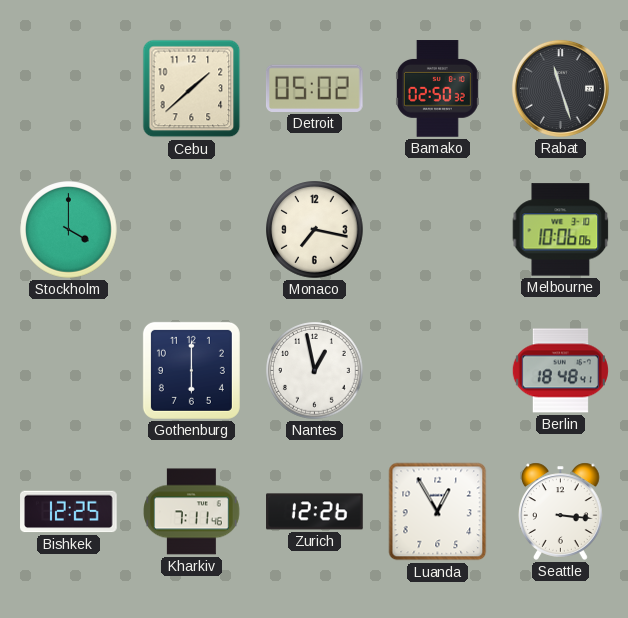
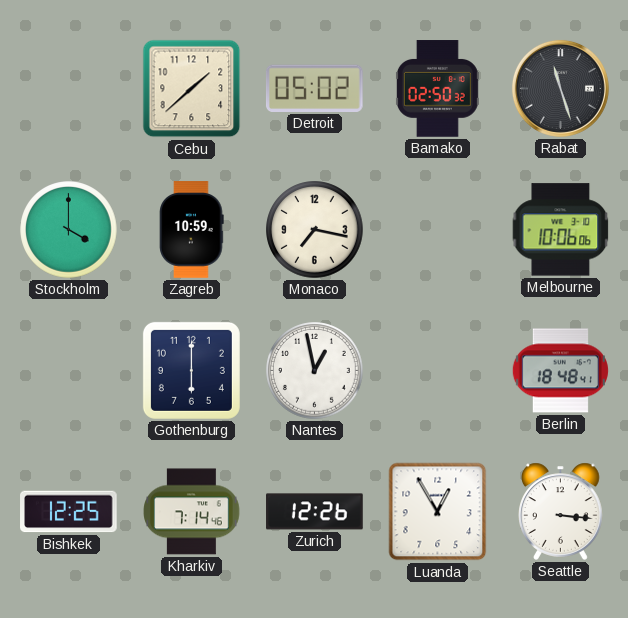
Zagreb: none -> 10:59
Kharkiv: 7:11 -> 7:14
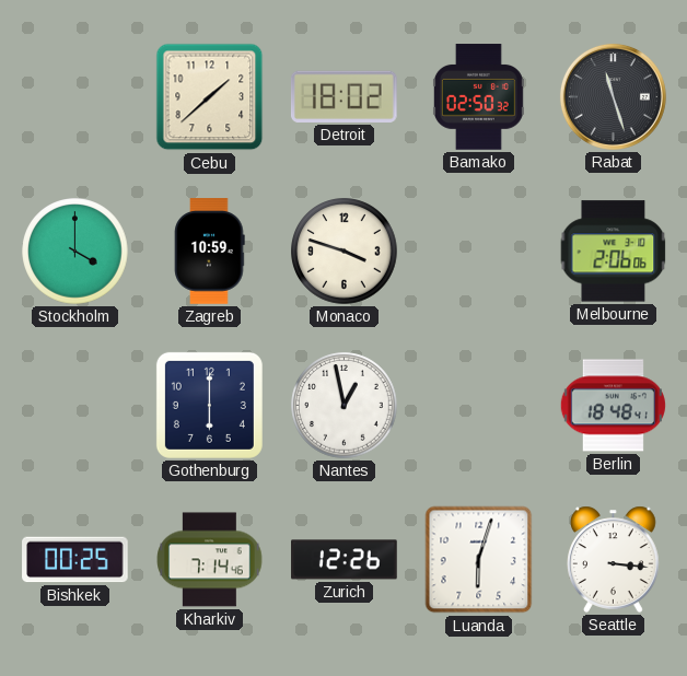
Detroit: 05:02 -> 18:02
Monaco: 7:17 -> 3:48
Melbourne: 10:06 -> 2:06
Bishkek: 12:25 -> 00:25
Luanda: 12:55 -> 6:03
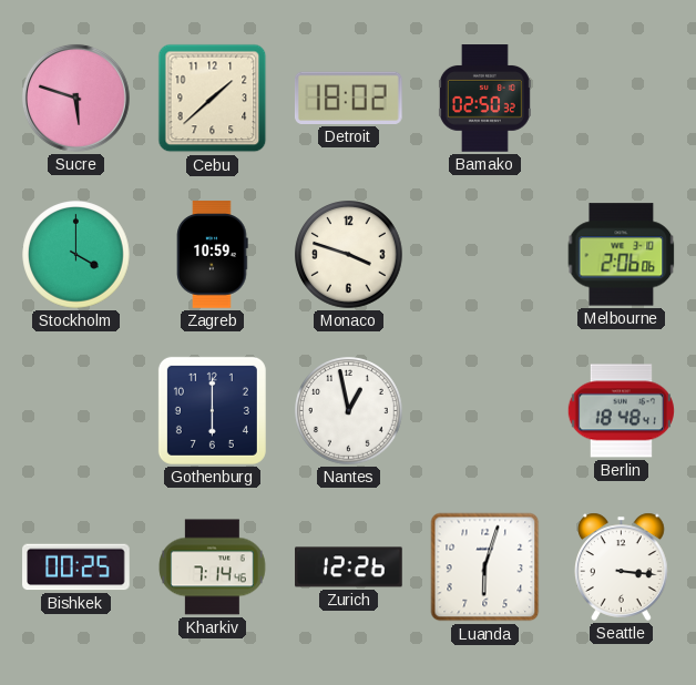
Sucre: none -> 5:48
Rabat: 11:27 -> none
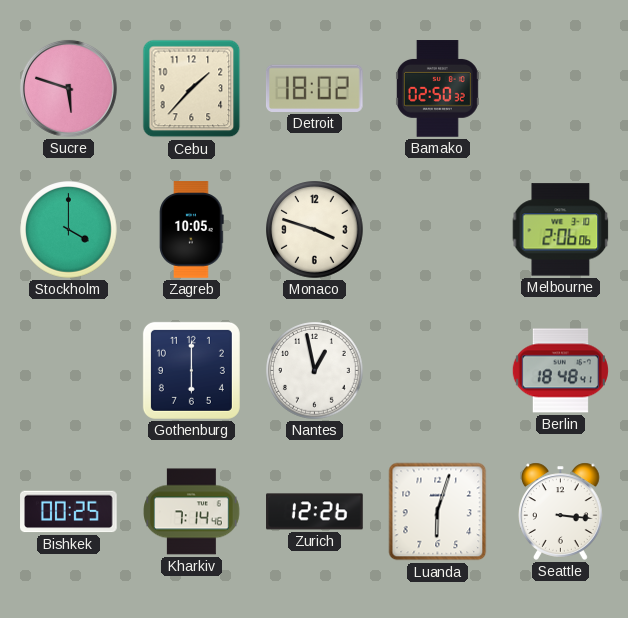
Cebu: 1:38 -> 1:37
Zagreb: 10:59 -> 10:05
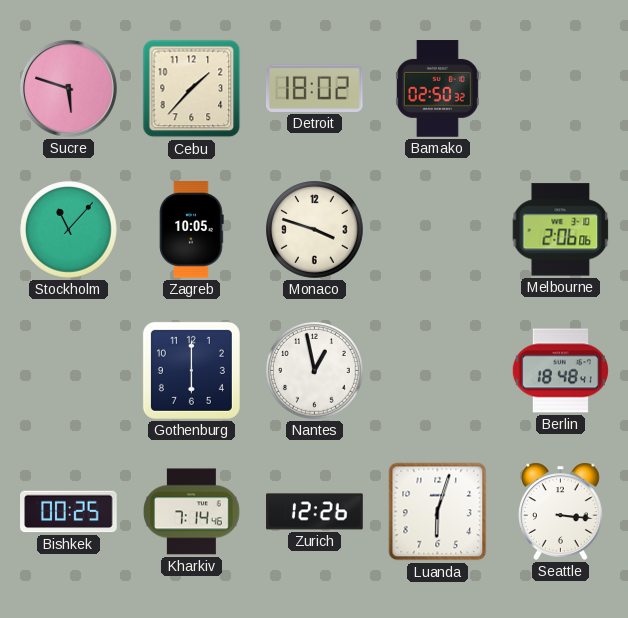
Stockholm: 4:00 -> 11:07
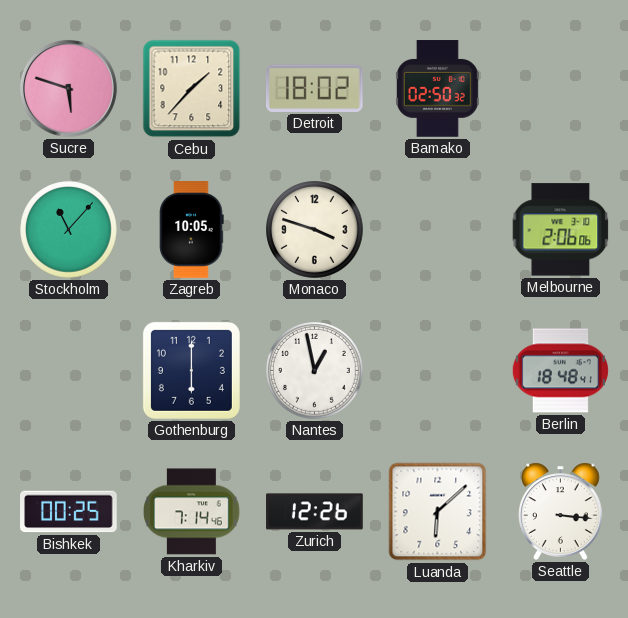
Luanda: 6:03 -> 6:08
